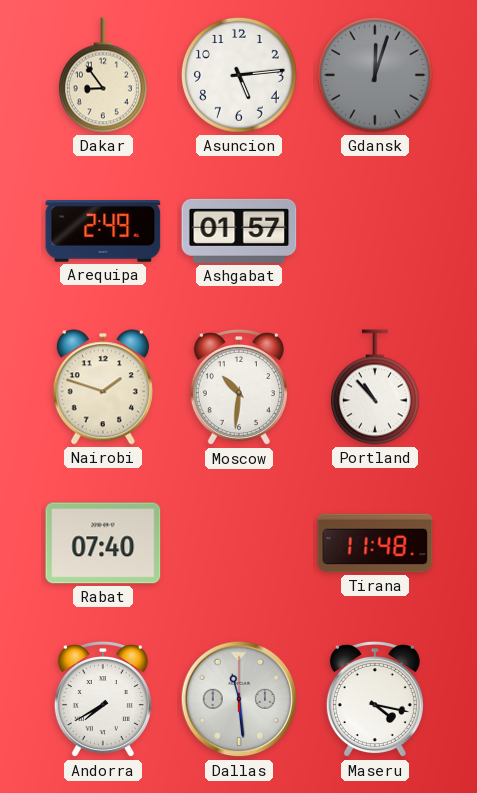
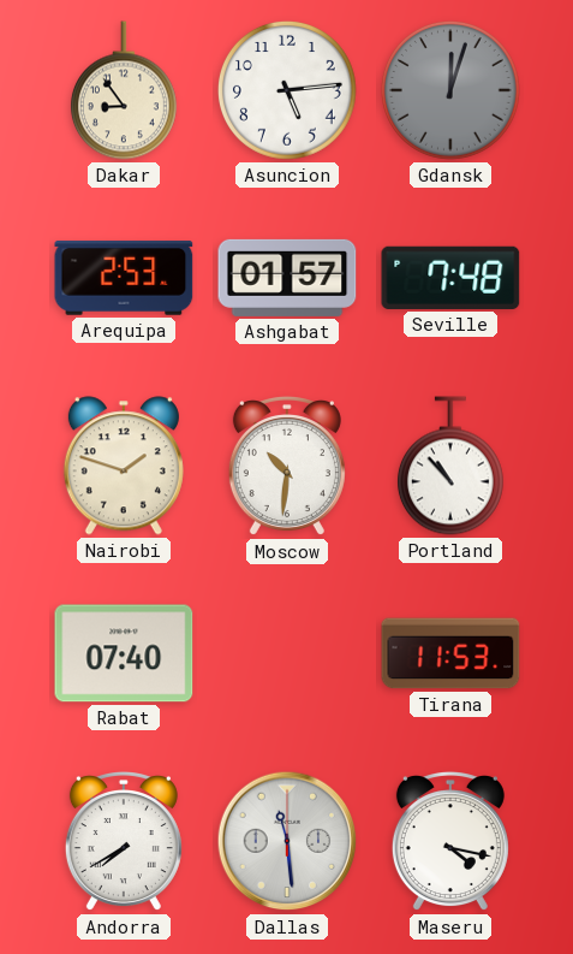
Arequipa: 2:49 -> 2:53
Seville: none -> 7:48
Tirana: 11:48 -> 11:53
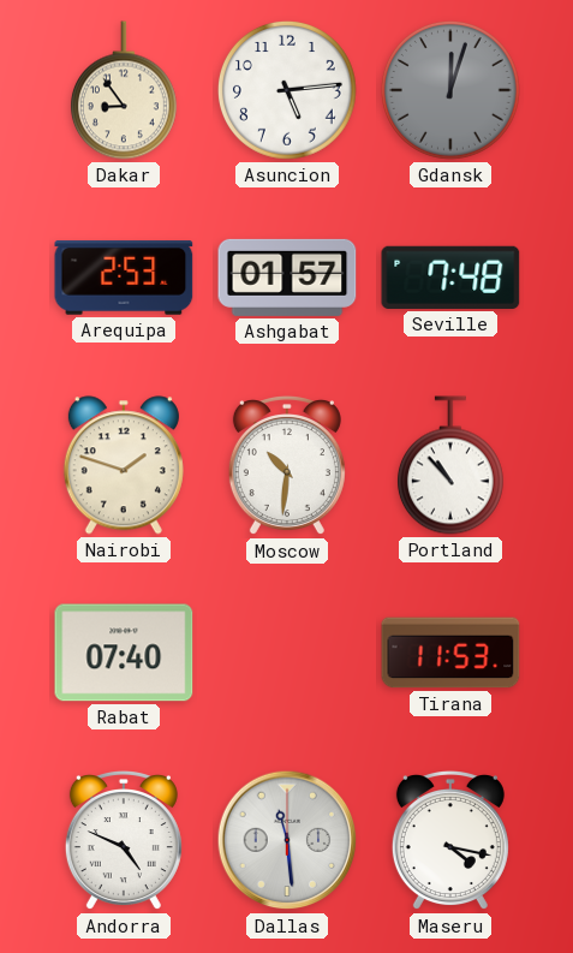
Andorra: 7:40 -> 4:49
